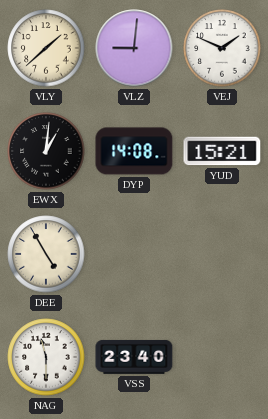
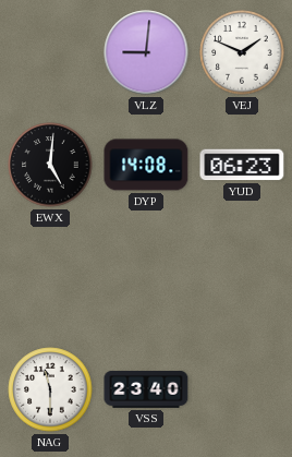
VLY: 1:38 -> none
EWX: 1:01 -> 5:01
YUD: 15:21 -> 06:23
DEE: 4:55 -> none
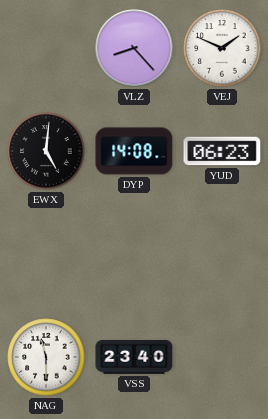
VLZ: 9:01 -> 8:23
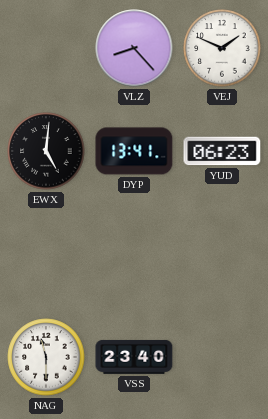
DYP: 14:08 -> 13:41
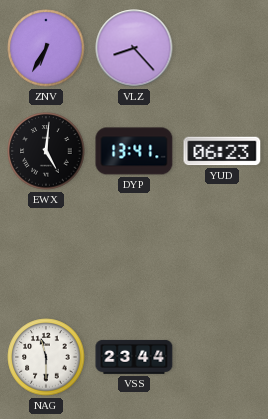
ZNV: none -> 6:35
VEJ: 1:49 -> none
VSS: 23:40 -> 23:44
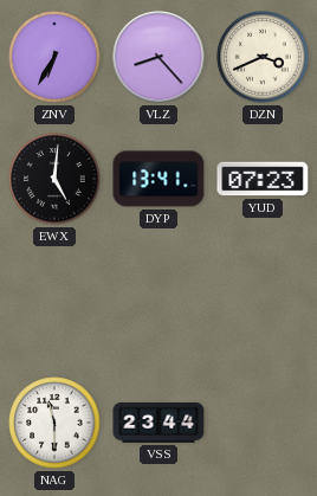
DZN: none -> 3:41
YUD: 06:23 -> 07:23
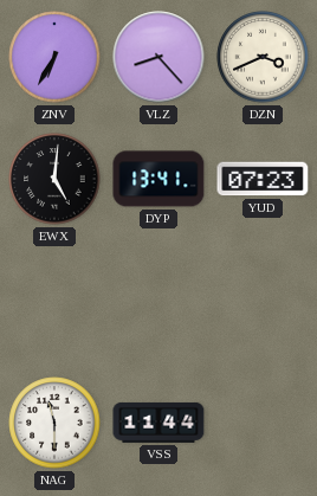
VSS: 23:44 -> 11:44
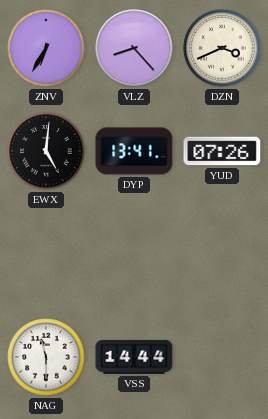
YUD: 07:23 -> 07:26
VSS: 11:44 -> 14:44
